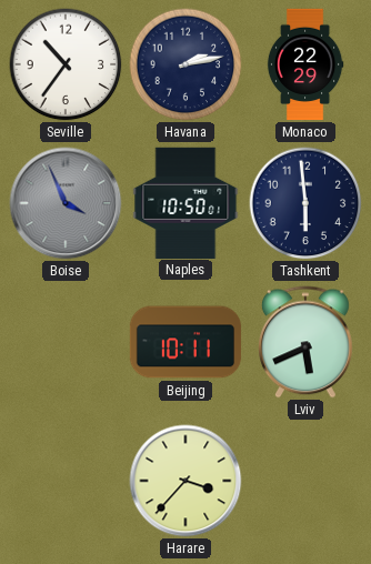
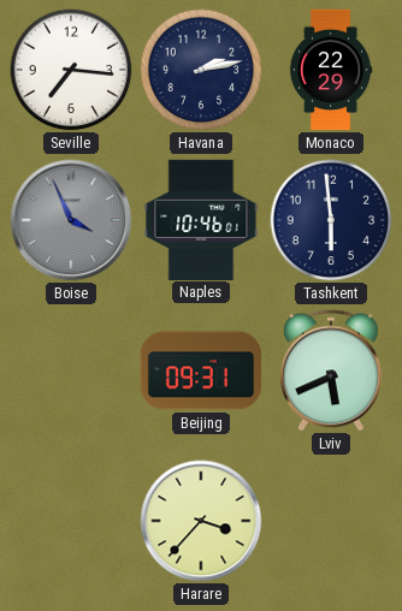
Seville: 10:36 -> 7:16
Naples: 10:50 -> 10:46
Beijing: 10:11 -> 09:31
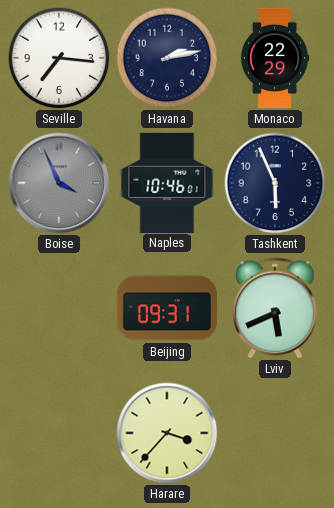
Tashkent: 5:59 -> 5:56
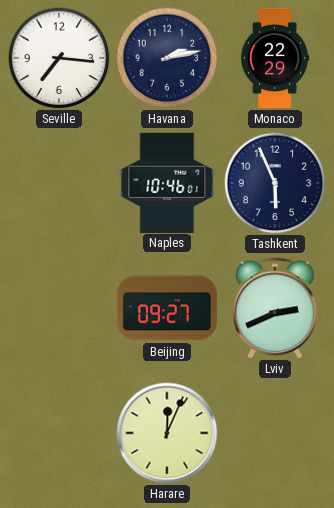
Boise: 3:56 -> none
Beijing: 09:31 -> 09:27
Lviv: 5:41 -> 2:41
Harare: 3:37 -> 12:04
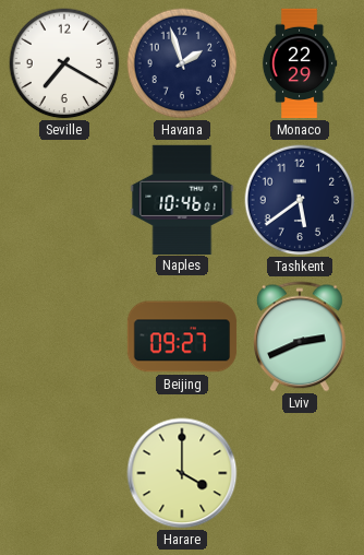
Seville: 7:16 -> 7:20
Havana: 2:13 -> 1:57
Tashkent: 5:56 -> 5:39
Harare: 12:04 -> 4:00
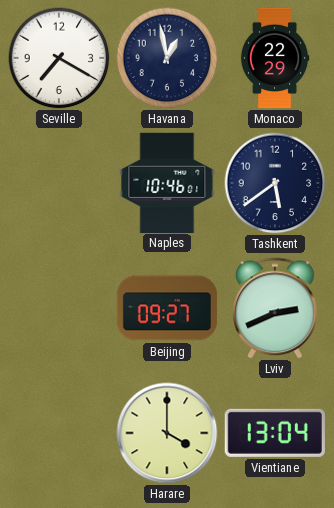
Havana: 1:57 -> 12:58
Vientiane: none -> 13:04
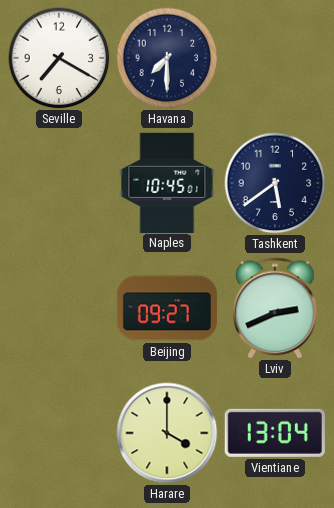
Havana: 12:58 -> 7:30
Monaco: 22:29 -> none
Naples: 10:46 -> 10:45
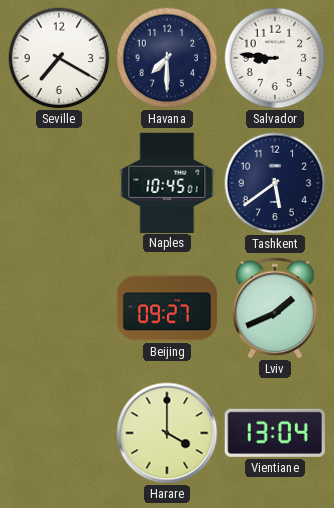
Salvador: none -> 8:46
Lviv: 2:41 -> 1:41
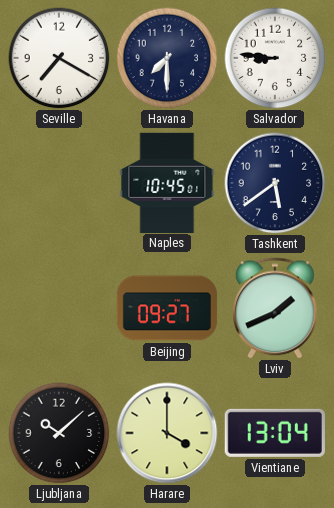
Ljubljana: none -> 10:08
